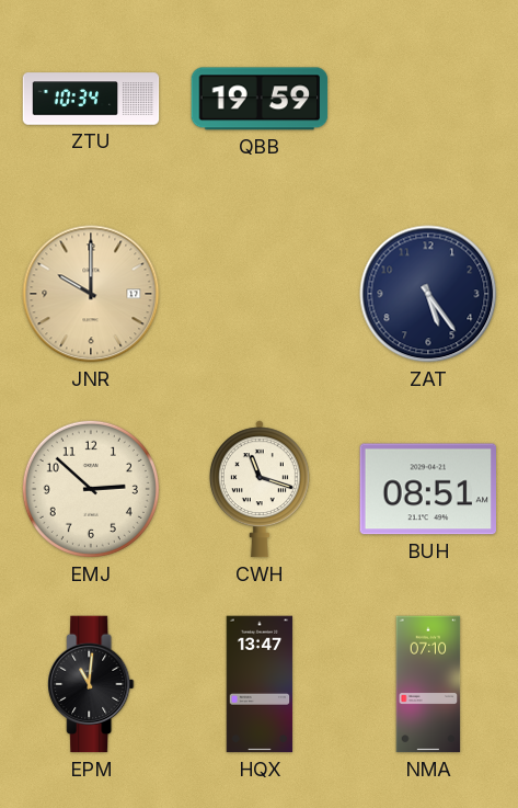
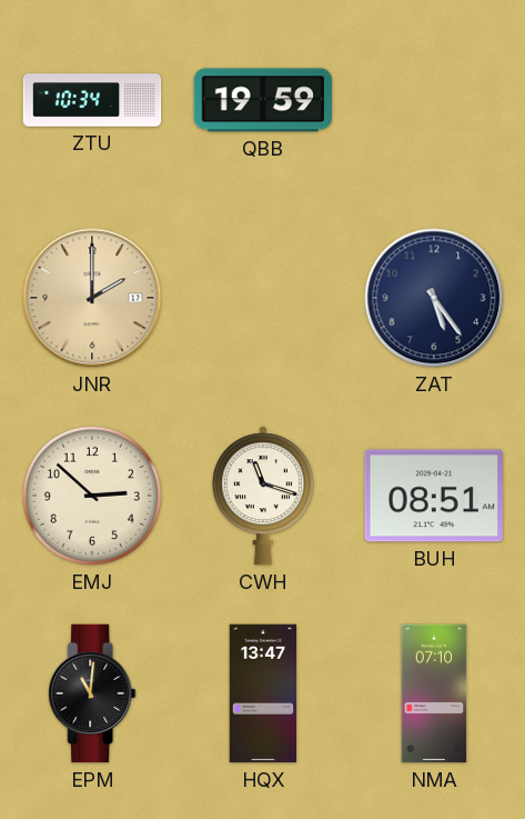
JNR: 10:00 -> 2:00
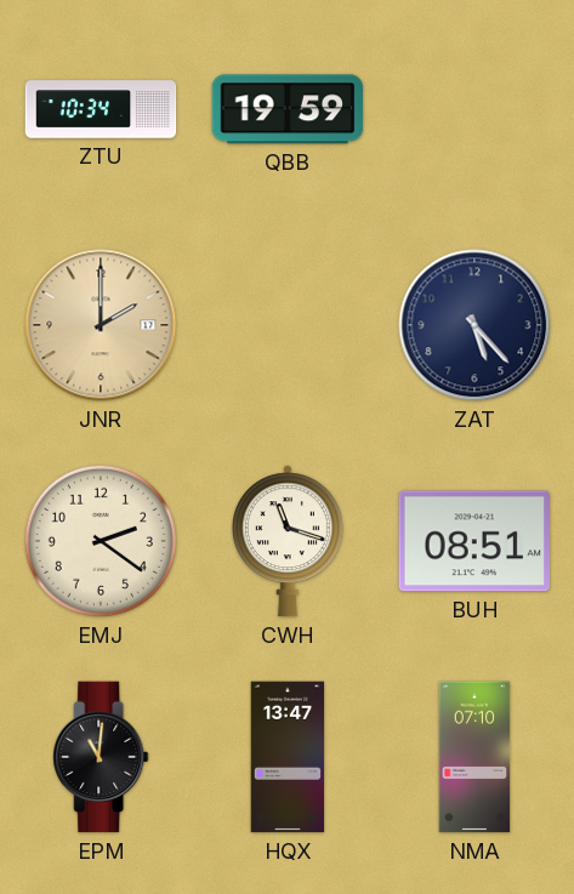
ZAT: 5:24 -> 5:23
EMJ: 2:52 -> 2:21
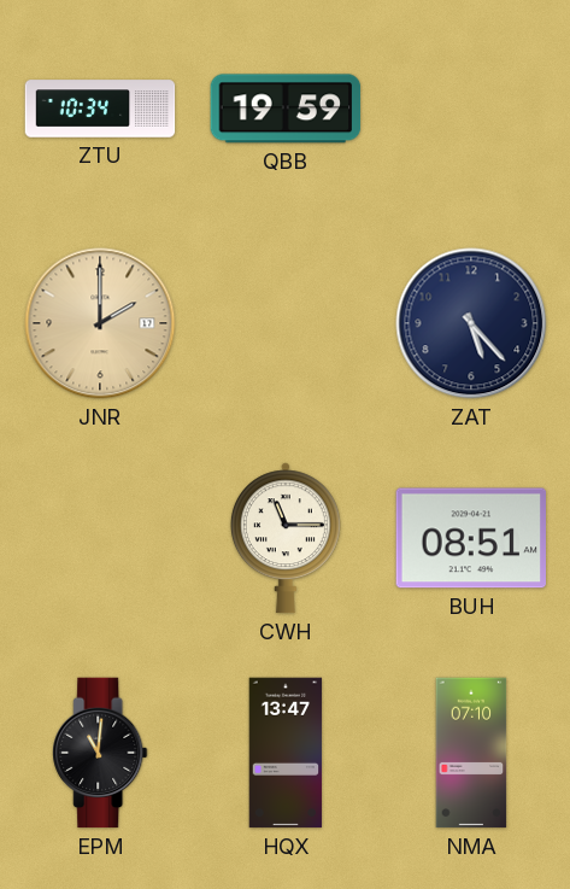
EMJ: 2:21 -> none
CWH: 11:18 -> 11:15
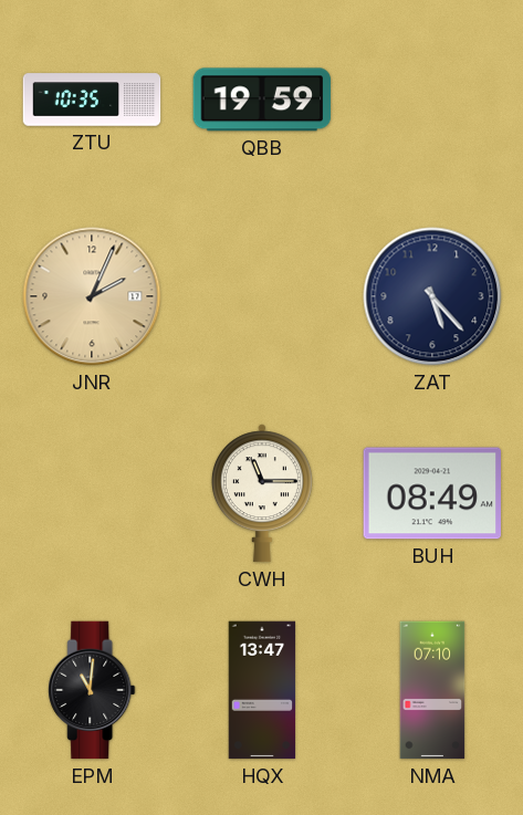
ZTU: 10:34 -> 10:35
JNR: 2:00 -> 2:04
BUH: 08:51 -> 08:49
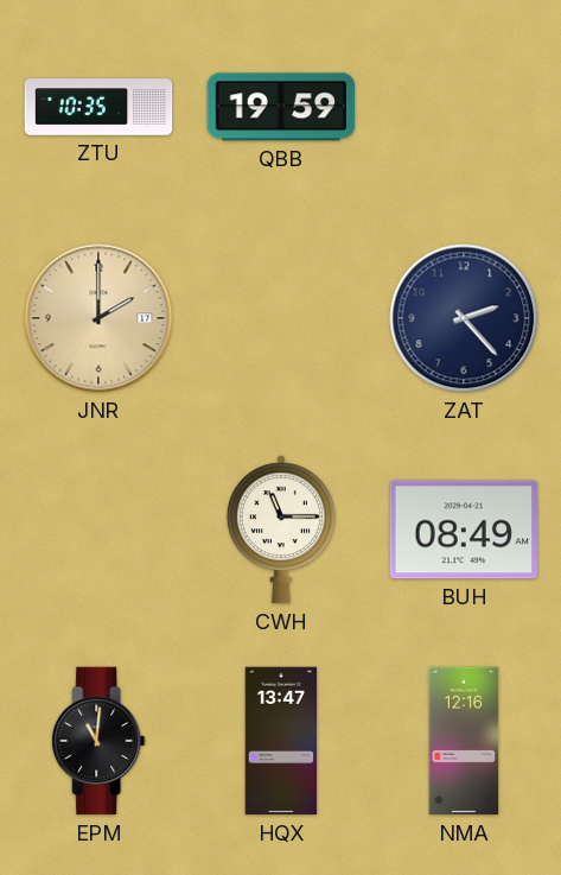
JNR: 2:04 -> 2:00
ZAT: 5:23 -> 2:23
NMA: 07:10 -> 12:16
